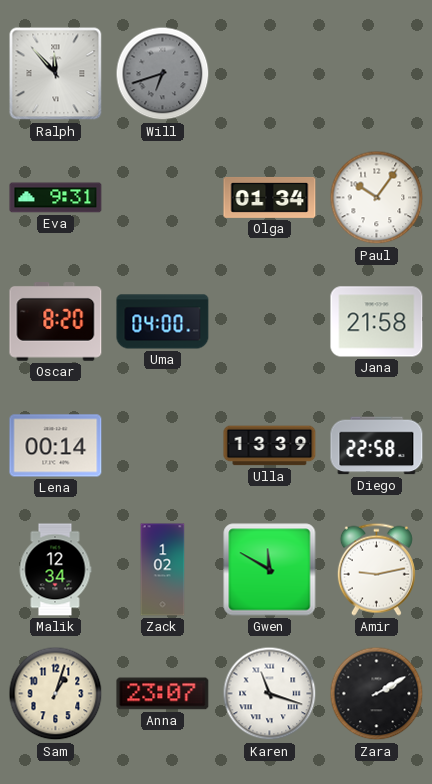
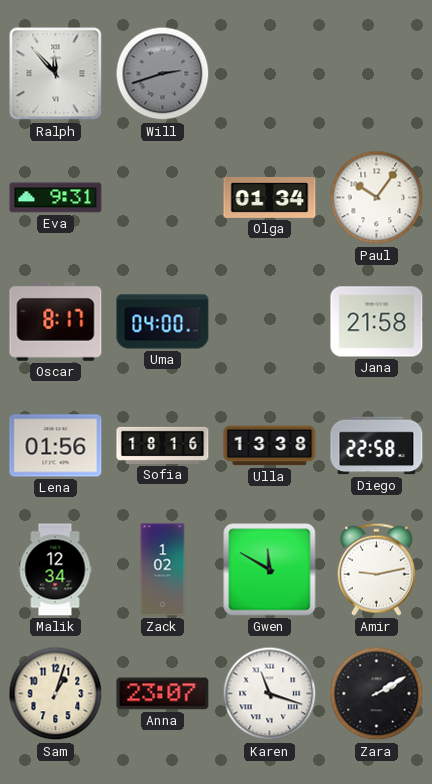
Will: 6:42 -> 2:42
Oscar: 8:20 -> 8:17
Lena: 00:14 -> 01:56
Sofia: none -> 18:16
Ulla: 13:39 -> 13:38
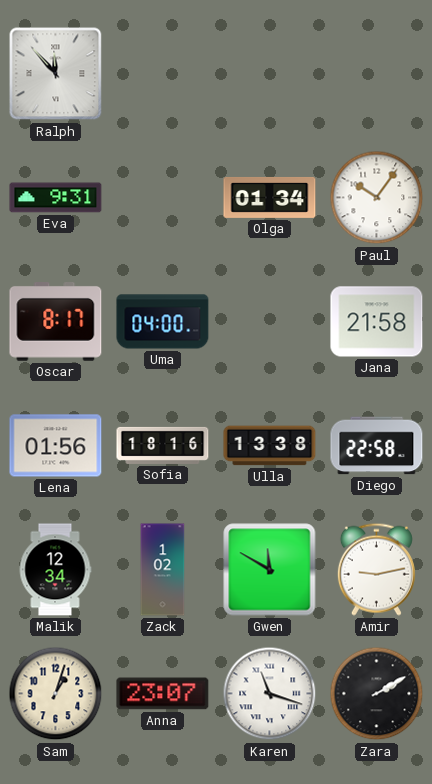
Will: 2:42 -> none
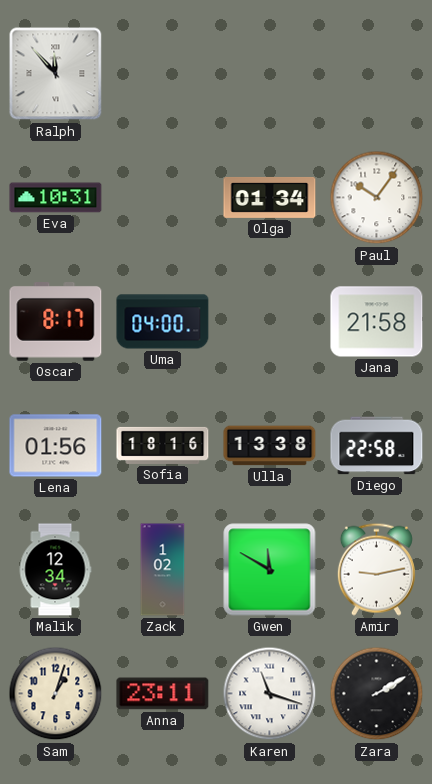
Eva: 9:31 -> 10:31
Anna: 23:07 -> 23:11
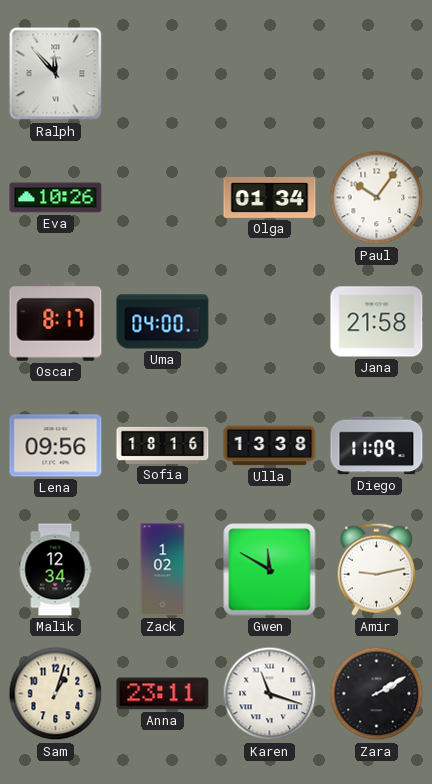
Eva: 10:31 -> 10:26
Lena: 01:56 -> 09:56
Diego: 22:58 -> 11:09
